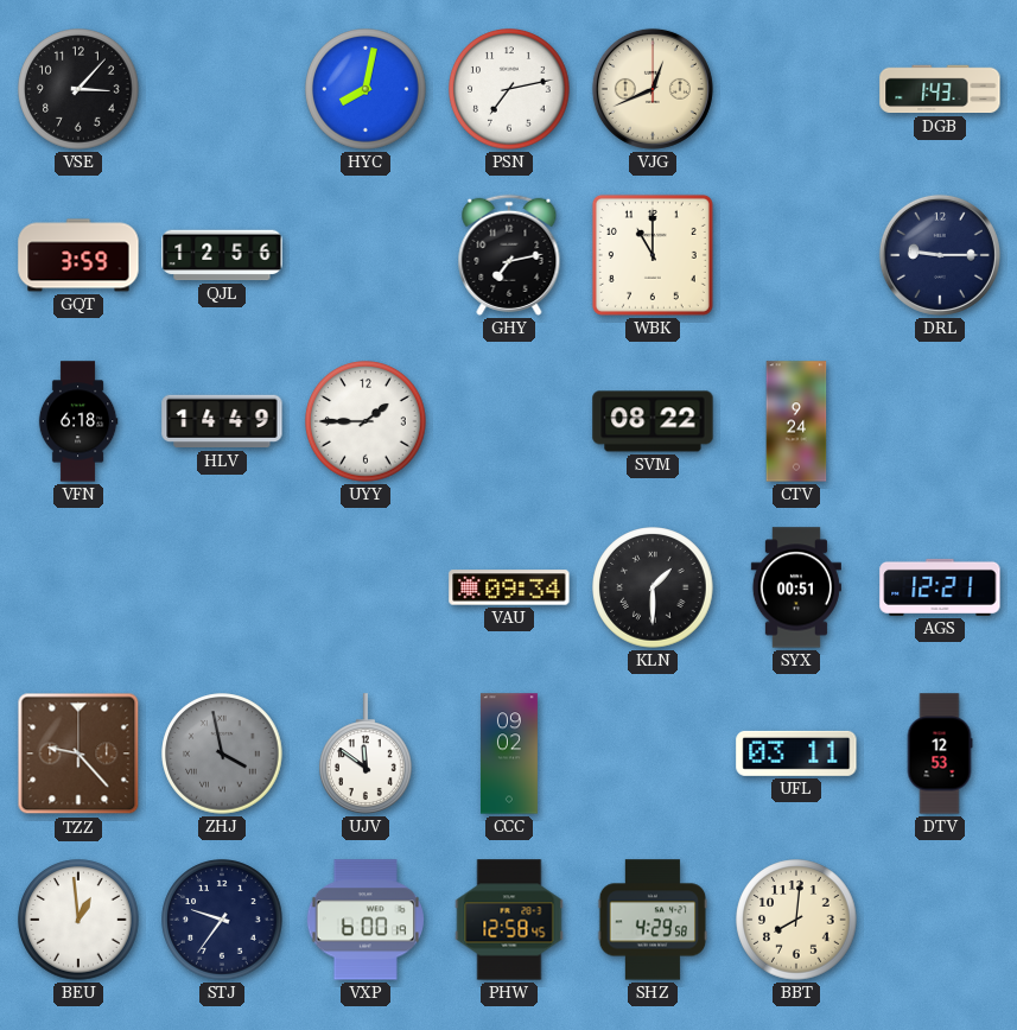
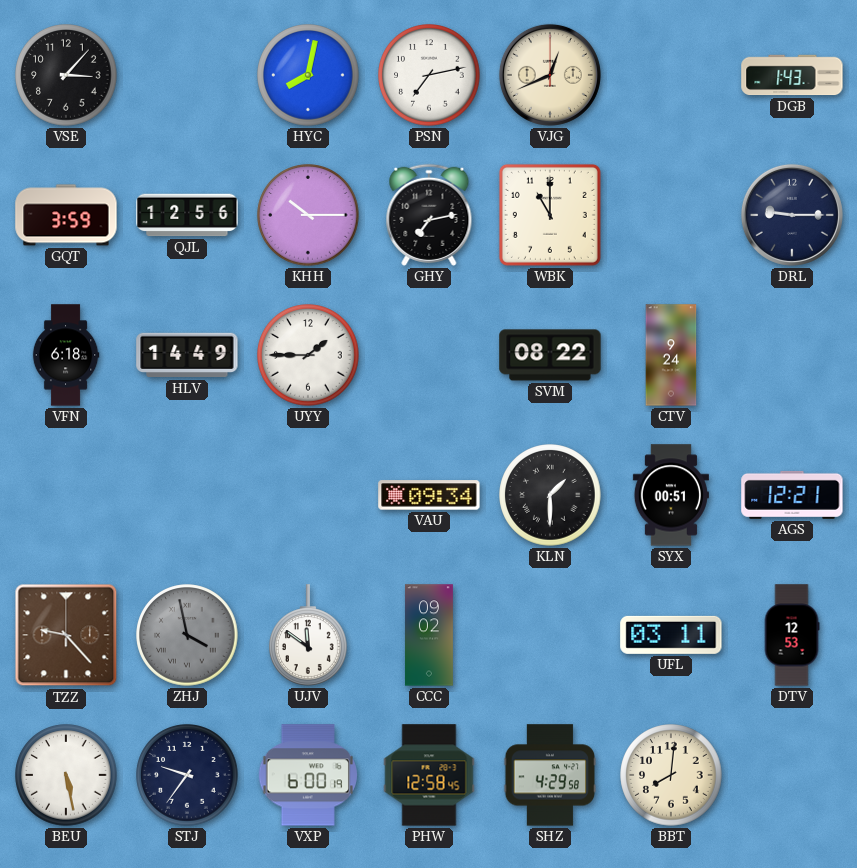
KHH: none -> 10:15
BEU: 12:59 -> 5:28
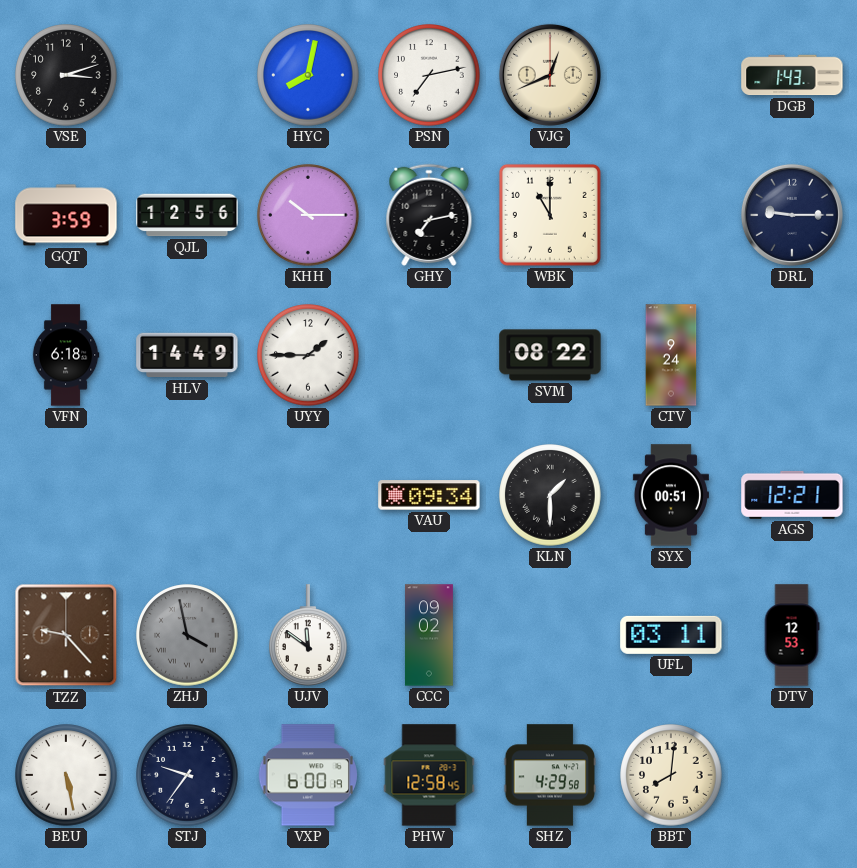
VSE: 3:07 -> 3:12
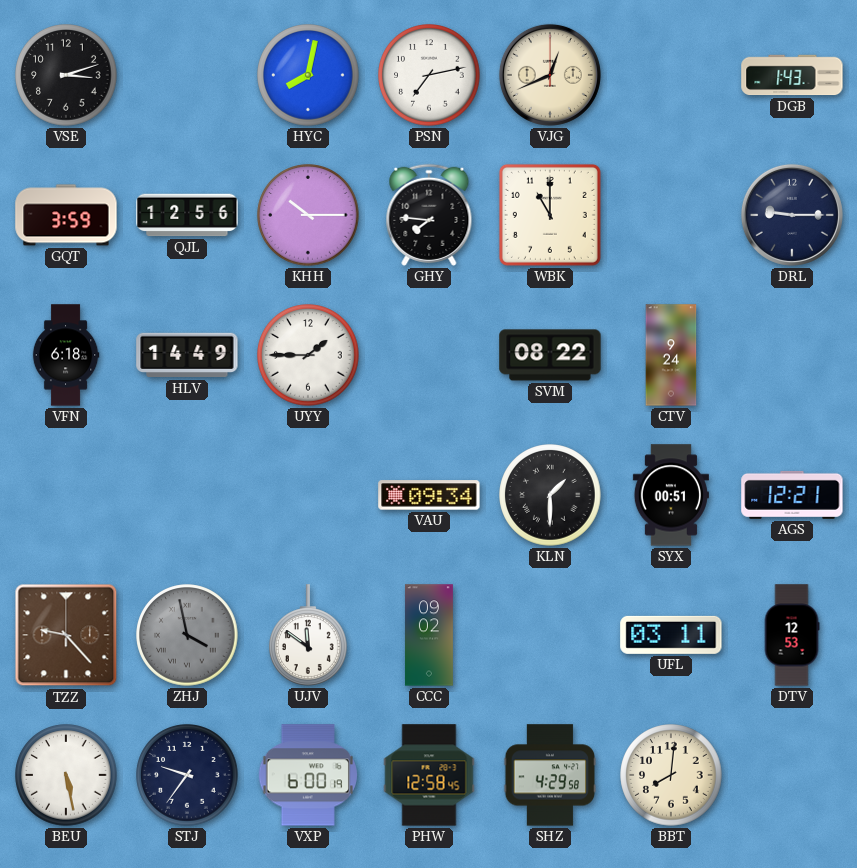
GHY: 7:13 -> 7:46
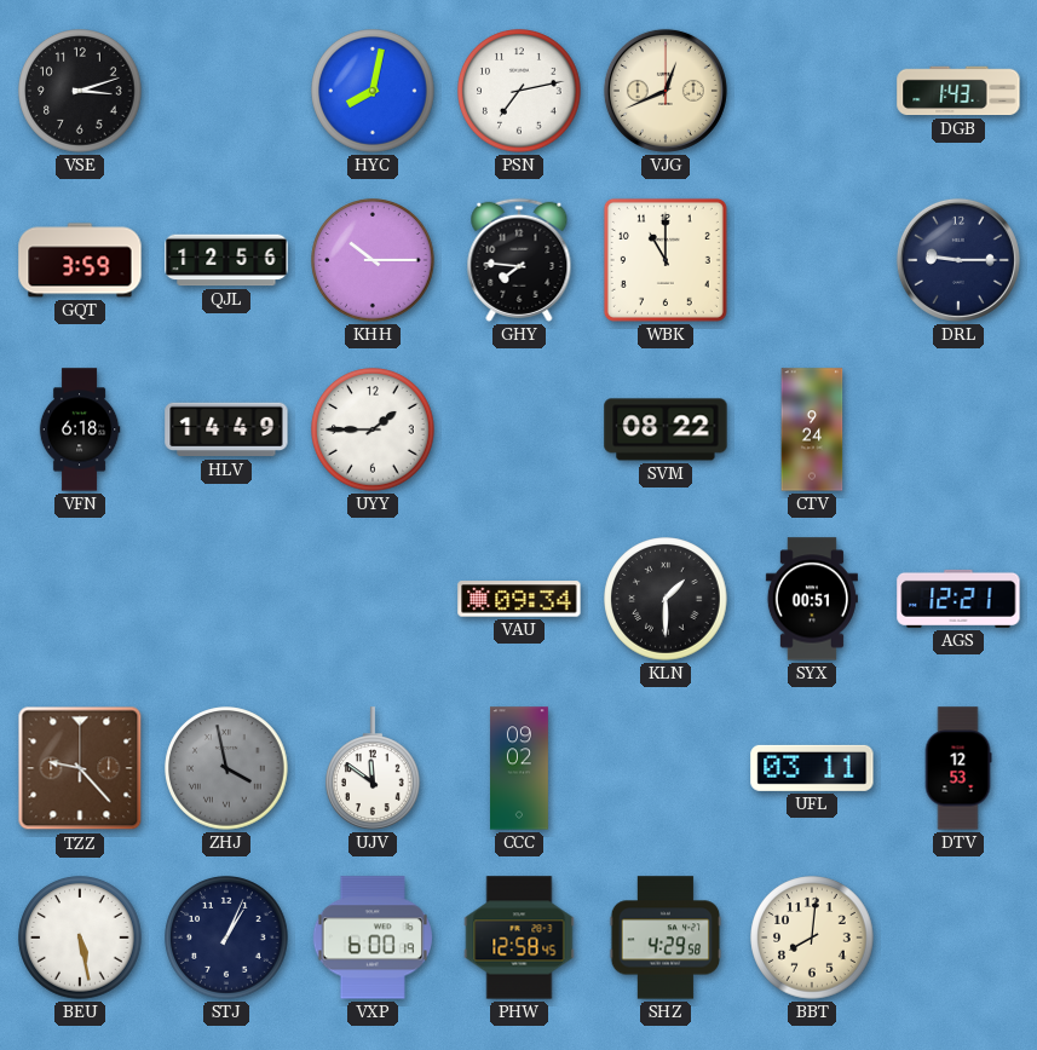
STJ: 9:36 -> 1:04
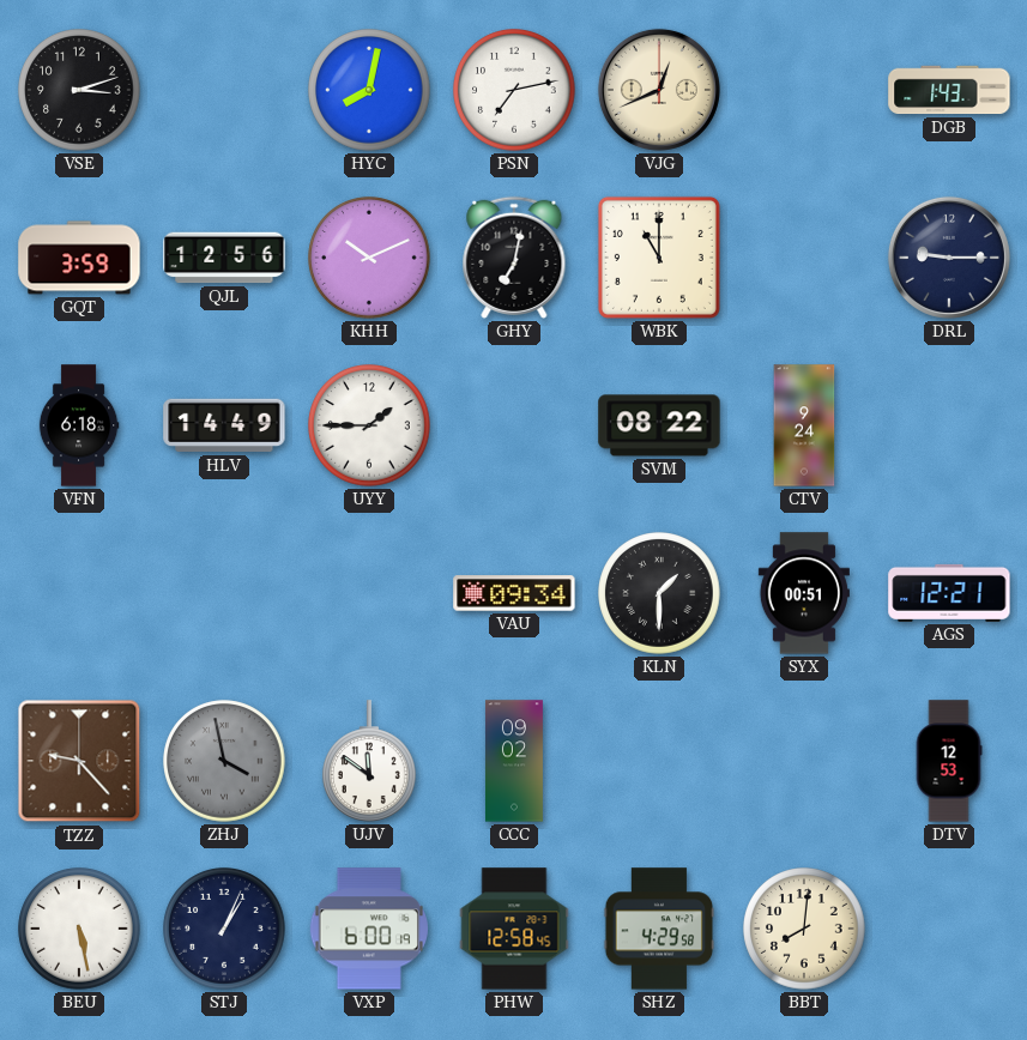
KHH: 10:15 -> 10:11
GHY: 7:46 -> 7:02
UFL: 03:11 -> none
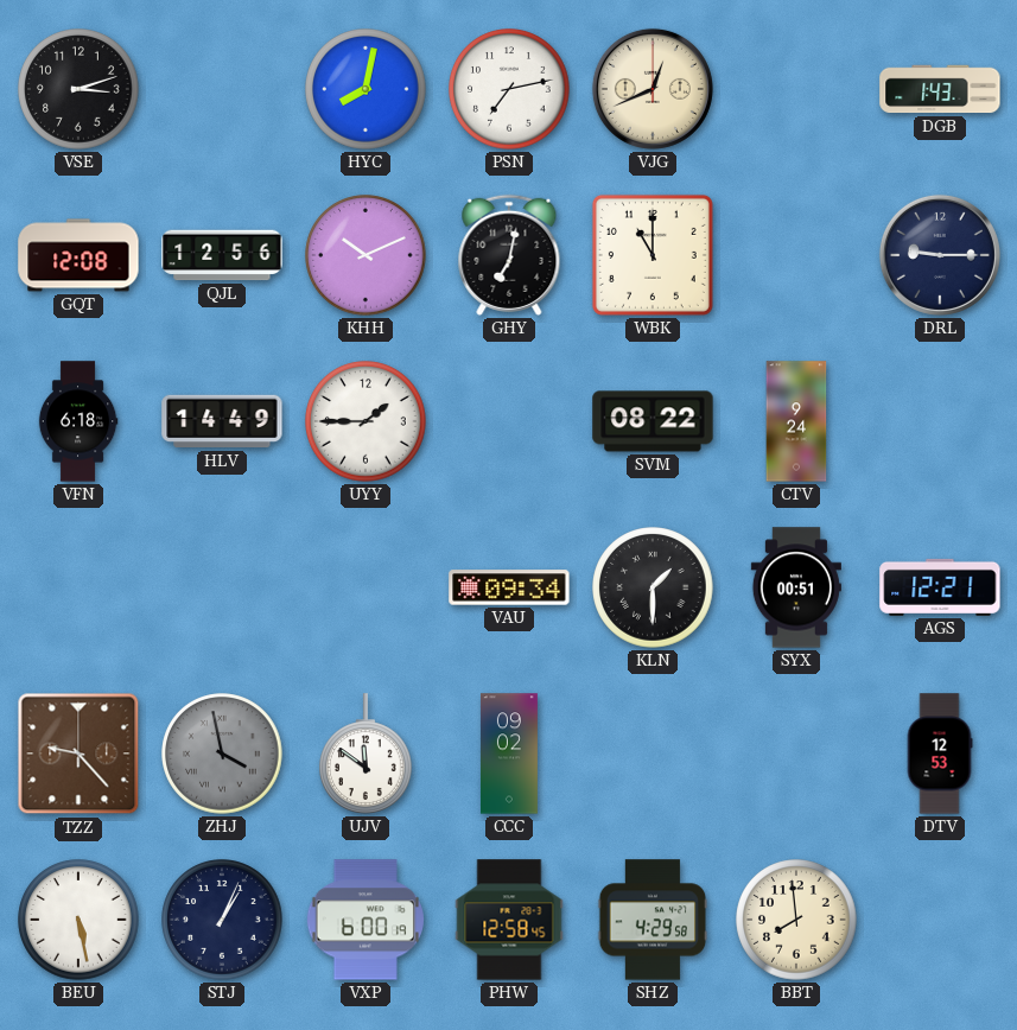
GQT: 3:59 -> 12:08
BBT: 8:01 -> 7:59
